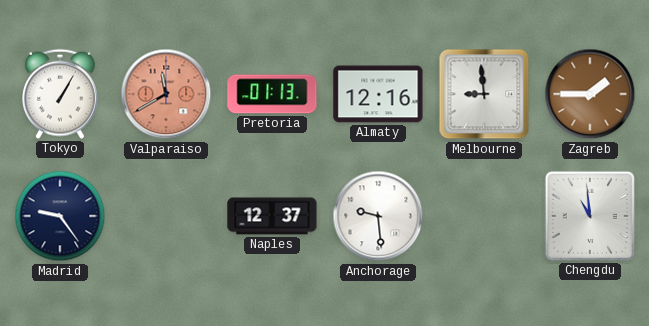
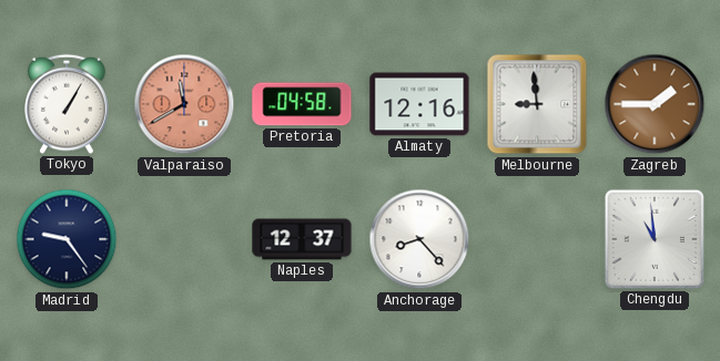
Pretoria: 01:13 -> 04:58
Anchorage: 9:29 -> 8:23
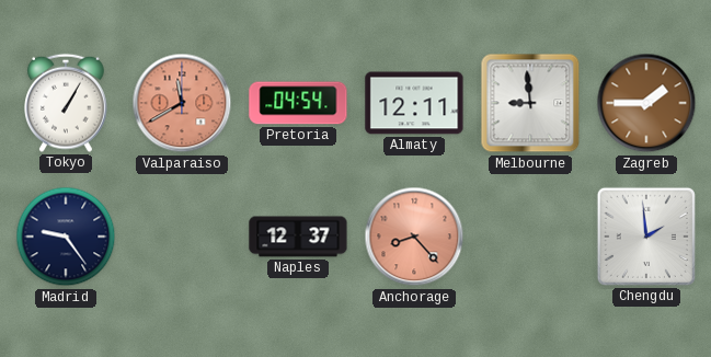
Pretoria: 04:58 -> 04:54
Almaty: 12:16 -> 12:11
Anchorage dial: white -> salmon
Chengdu: 10:59 -> 1:59
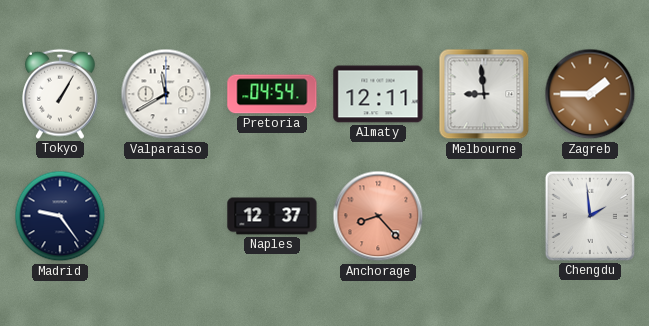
Valparaiso dial: salmon -> white
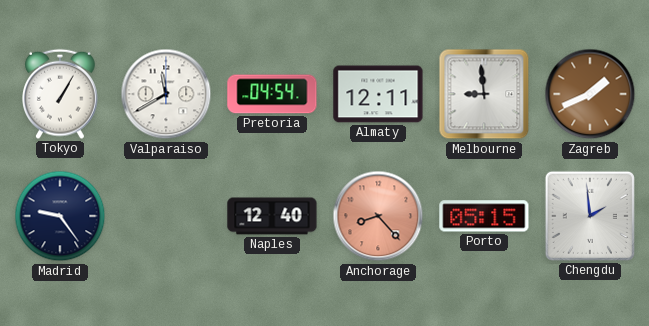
Zagreb: 1:45 -> 1:41
Naples: 12:37 -> 12:40
Porto: none -> 05:15
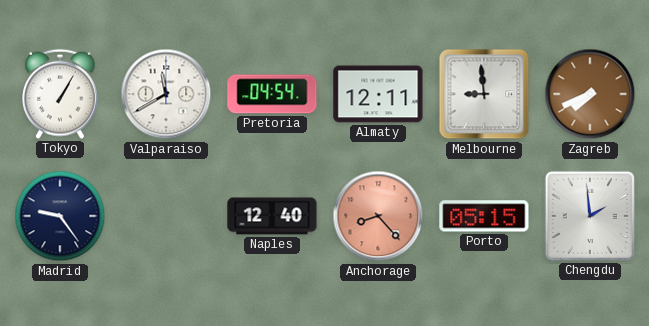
Zagreb: 1:41 -> 7:41
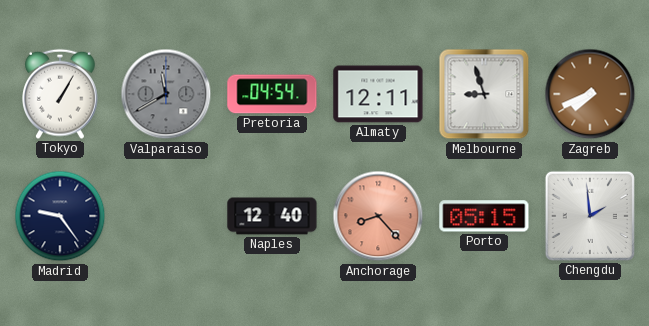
Valparaiso dial: white -> grey
Melbourne: 8:59 -> 8:57
